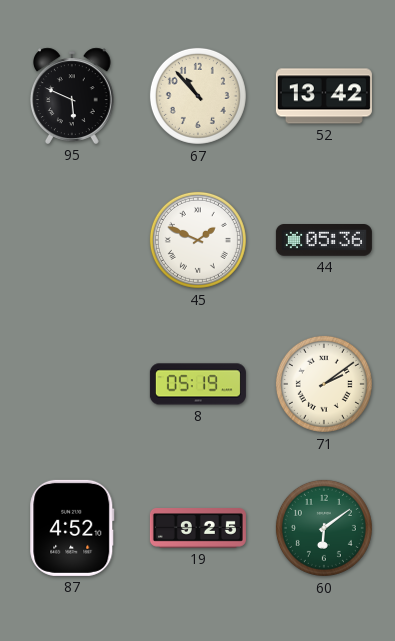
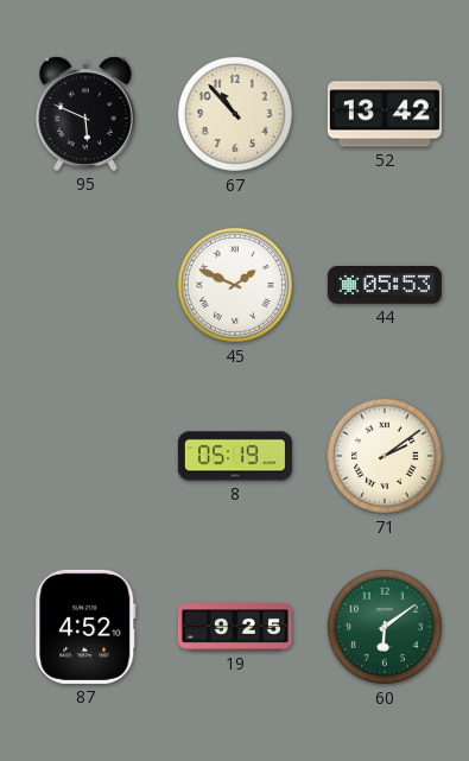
44: 05:36 -> 05:53
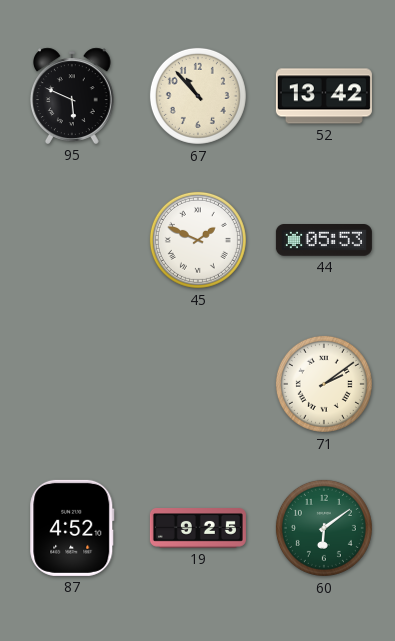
8: 05:19 -> none
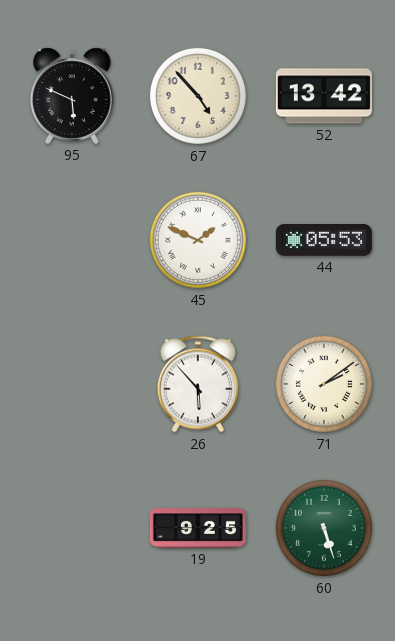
67: 10:53 -> 4:53
26: none -> 5:53
87: 4:52 -> none
60: 6:09 -> 5:27
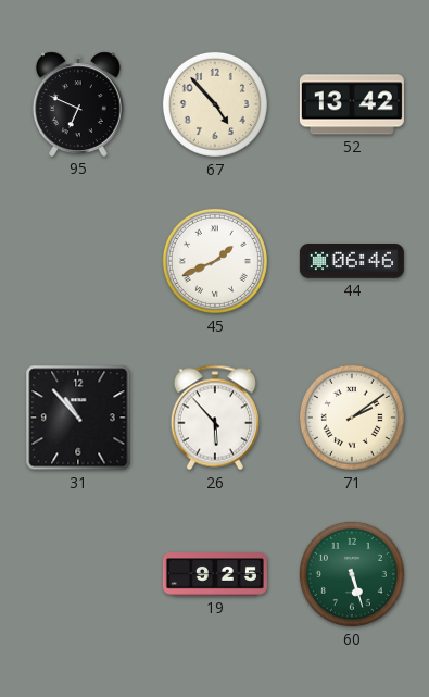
95: 5:49 -> 6:49
45: 1:49 -> 1:41
44: 05:53 -> 06:46
31: none -> 10:53
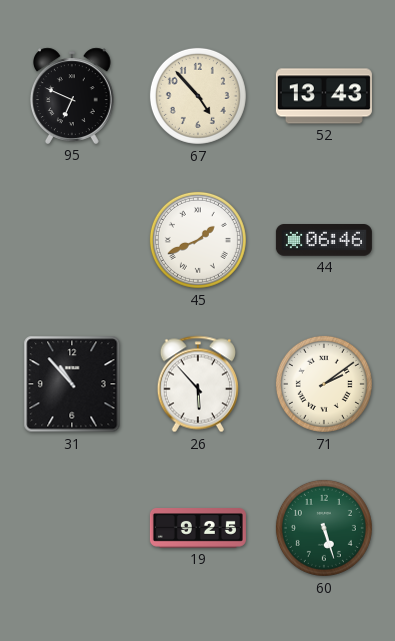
52: 13:42 -> 13:43
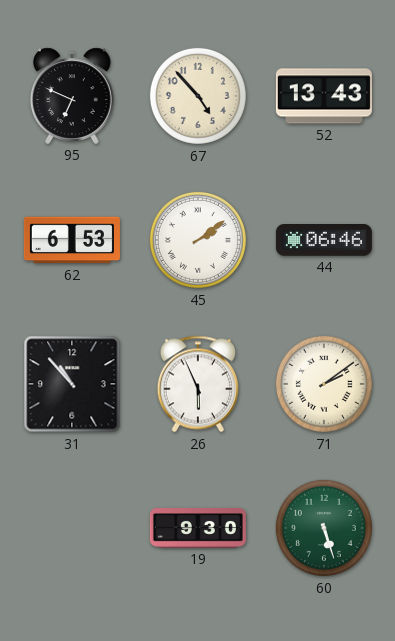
62: none -> 6:53
45: 1:41 -> 2:09
26: 5:53 -> 5:56
19: 9:25 -> 9:30
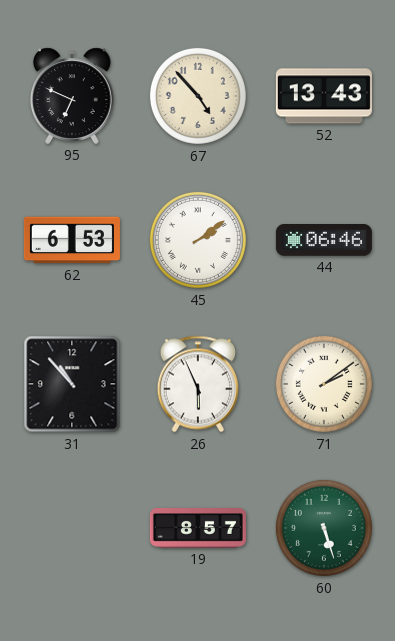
19: 9:30 -> 8:57
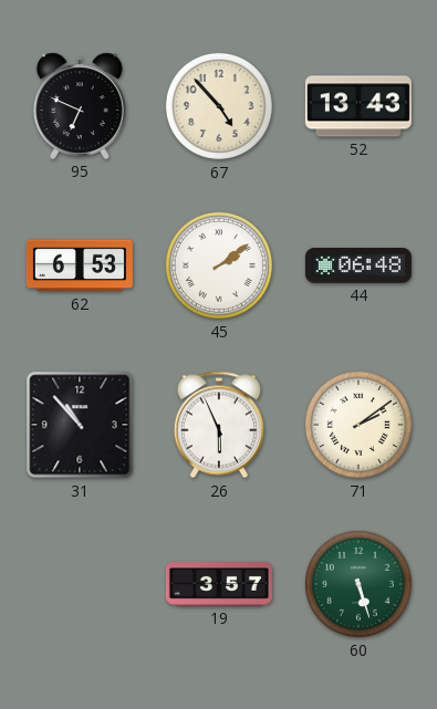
44: 06:46 -> 06:48
19: 8:57 -> 3:57
